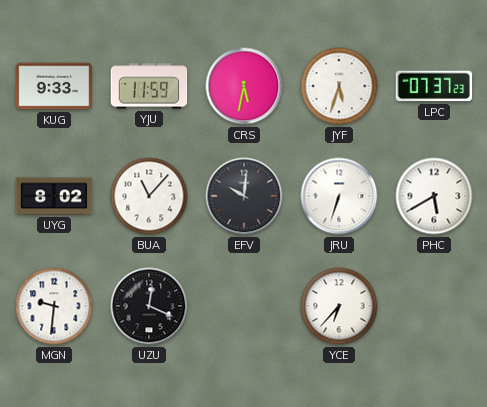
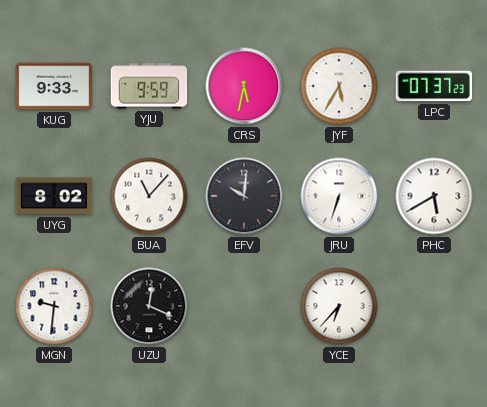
YJU: 11:59 -> 9:59
JYF: 5:33 -> 5:35
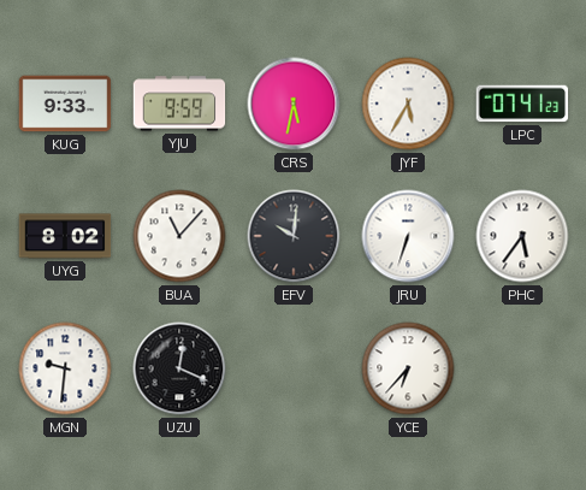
LPC: 07:37 -> 07:41
PHC: 5:40 -> 5:36
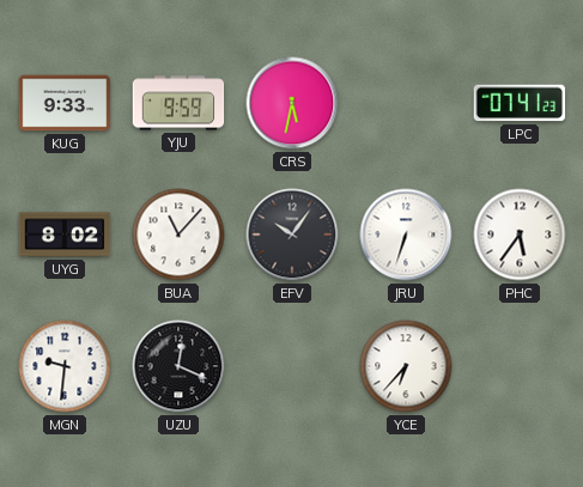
JYF: 5:35 -> none
EFV: 10:01 -> 10:06
